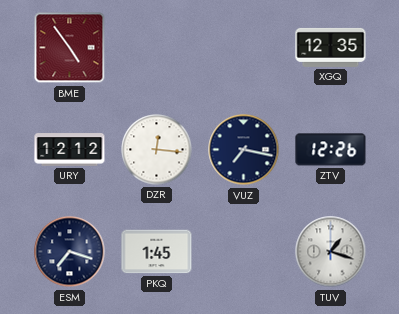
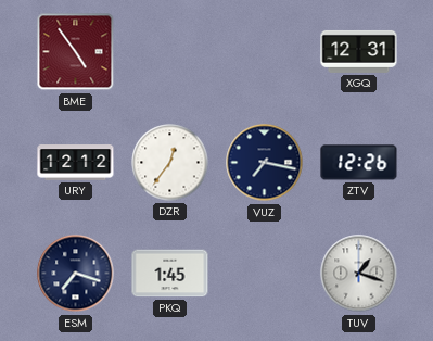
XGQ: 12:35 -> 12:31
DZR: 12:16 -> 12:36
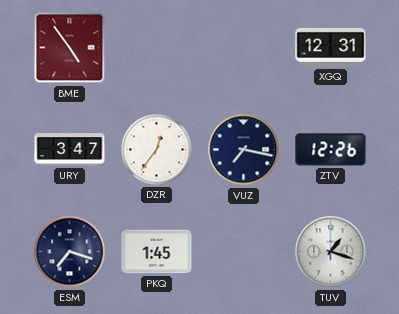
URY: 12:12 -> 3:47
